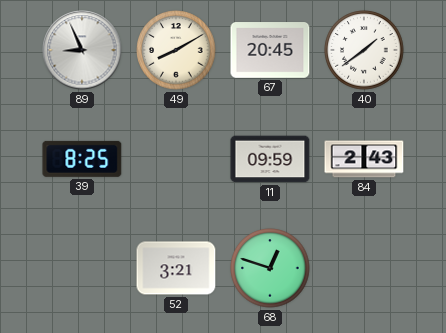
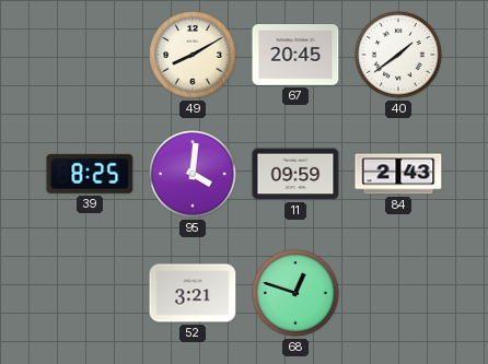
89: 8:56 -> none
95: none -> 4:01
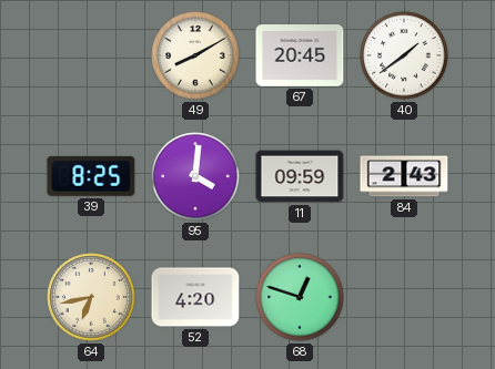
64: none -> 6:43
52: 3:21 -> 4:20
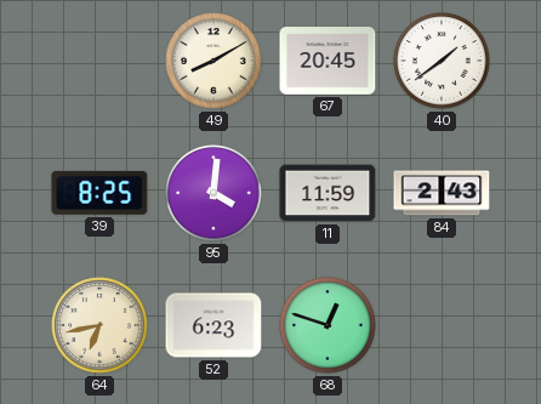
11: 09:59 -> 11:59
52: 4:20 -> 6:23
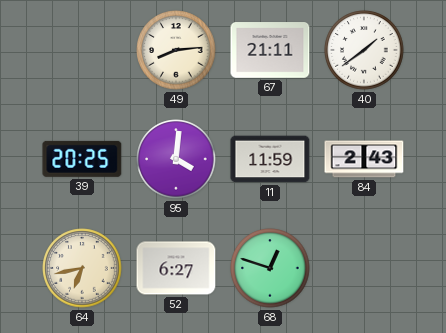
49: 8:10 -> 8:14
67: 20:45 -> 21:11
39: 8:25 -> 20:25
52: 6:23 -> 6:27
